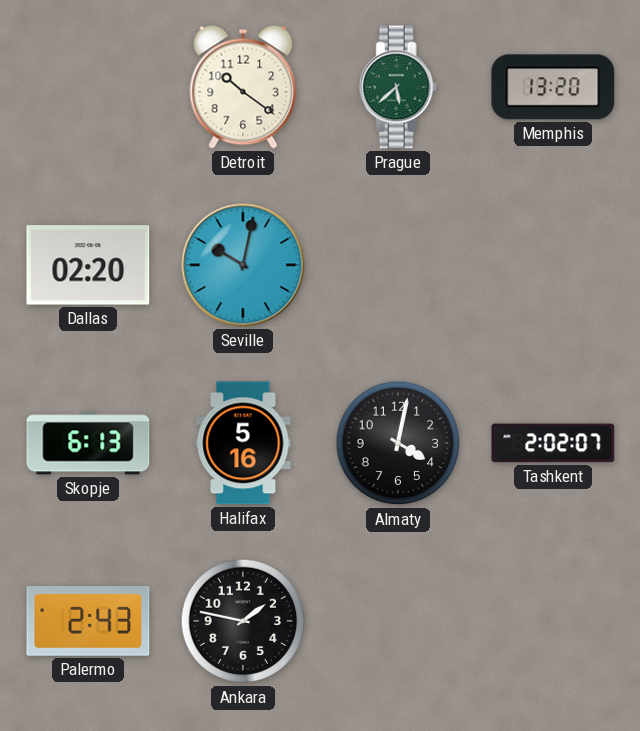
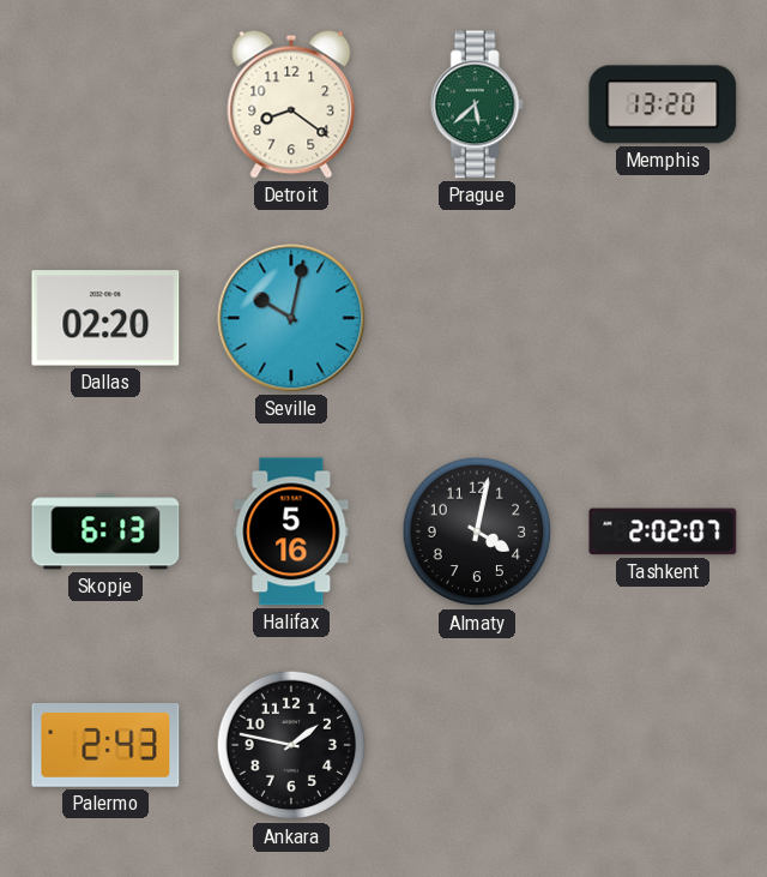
Detroit: 10:21 -> 8:21
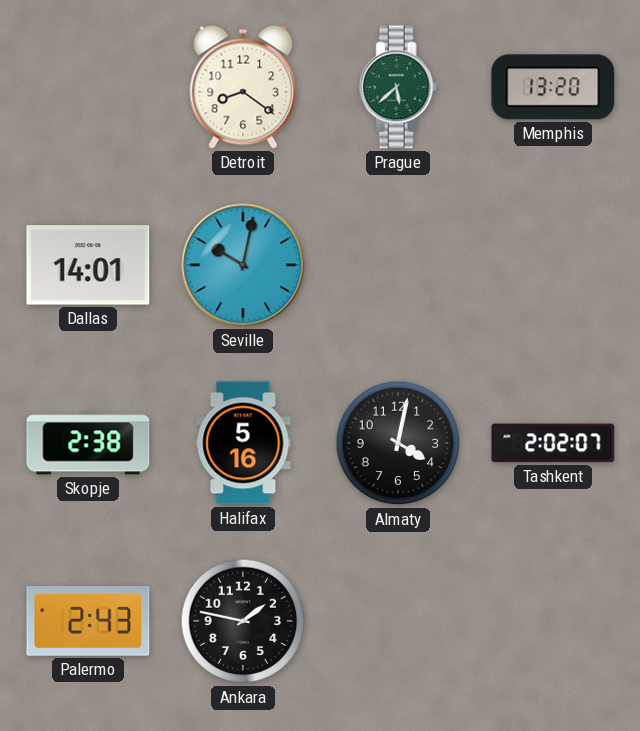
Dallas: 02:20 -> 14:01
Skopje: 6:13 -> 2:38
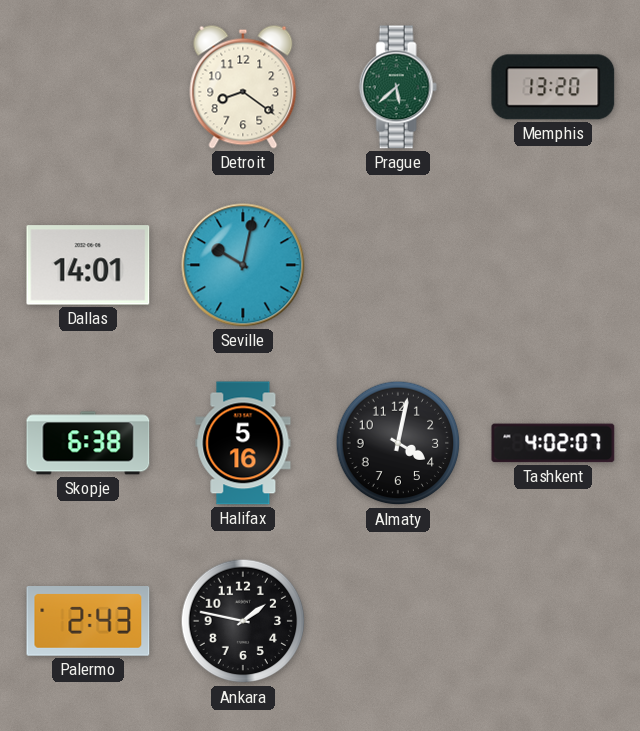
Skopje: 2:38 -> 6:38
Tashkent: 2:02 -> 4:02
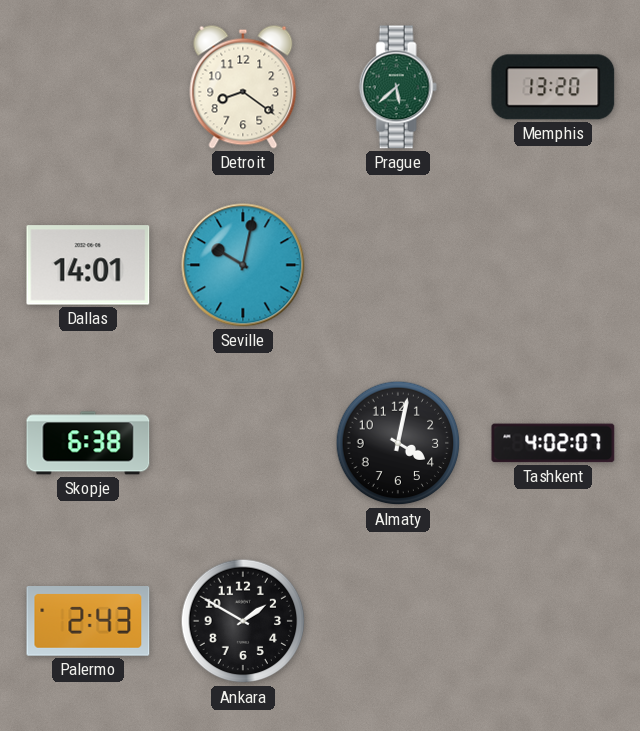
Halifax: 5:16 -> none
Ankara: 1:47 -> 1:50
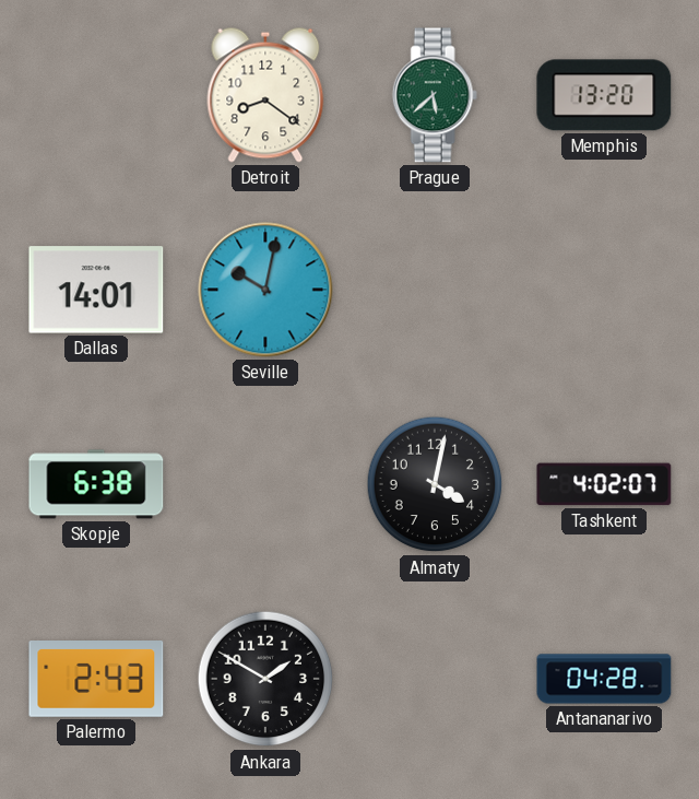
Antananarivo: none -> 04:28
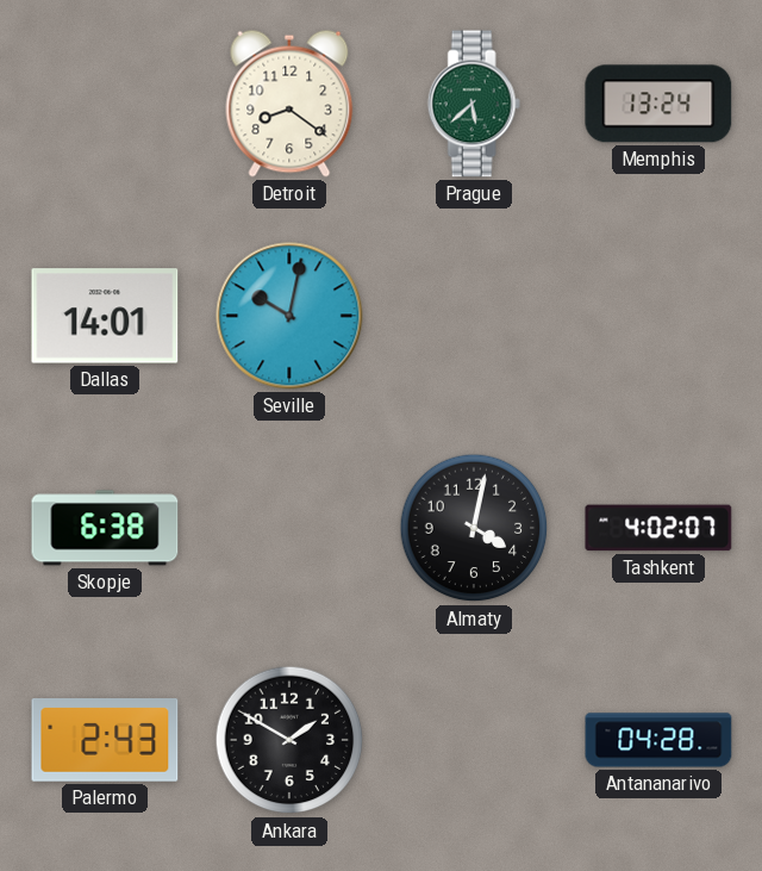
Memphis: 13:20 -> 13:24
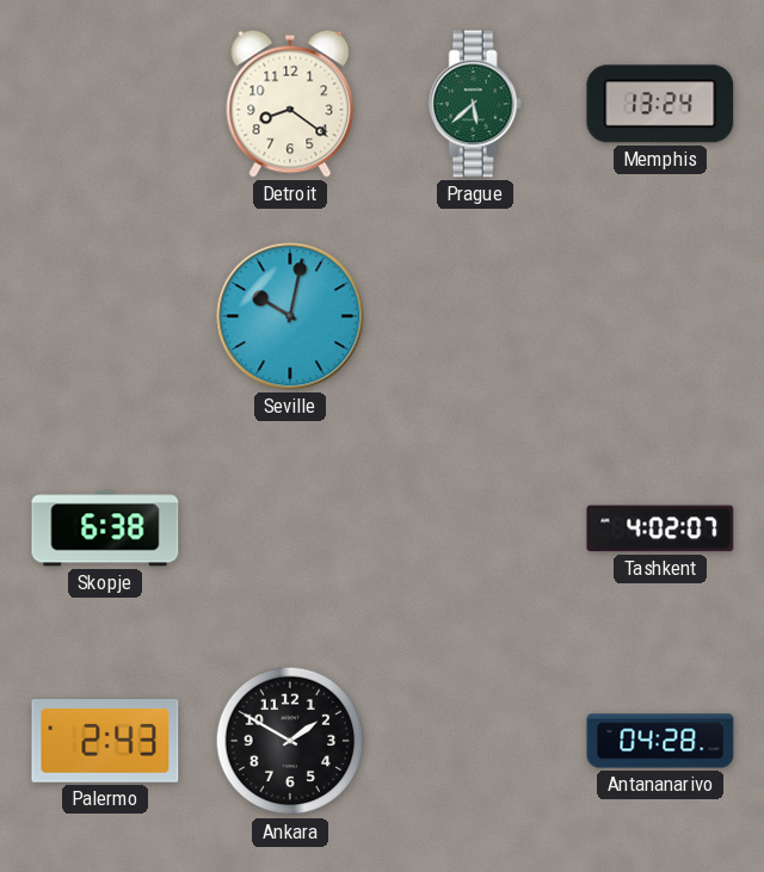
Dallas: 14:01 -> none
Almaty: 4:02 -> none
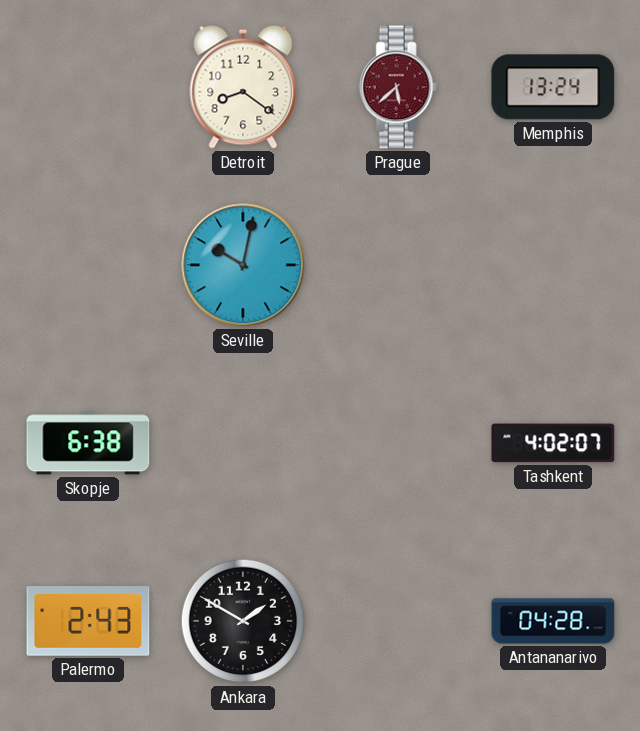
Prague dial: green -> burgundy
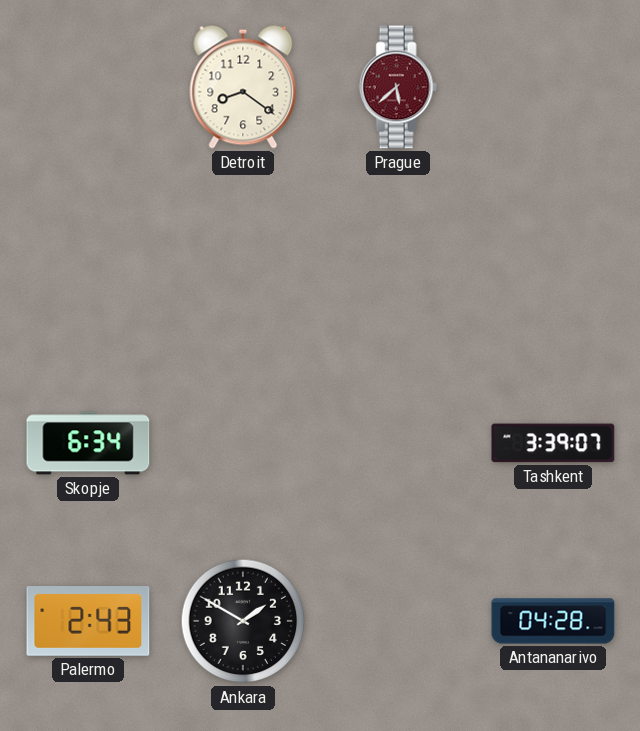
Memphis: 13:24 -> none
Seville: 10:02 -> none
Skopje: 6:38 -> 6:34
Tashkent: 4:02 -> 3:39
